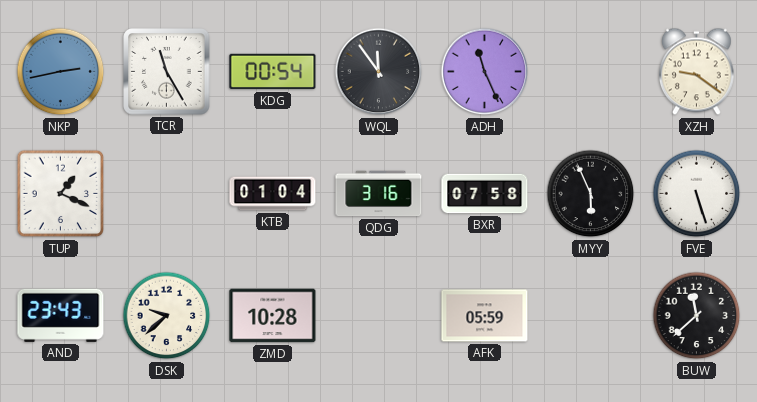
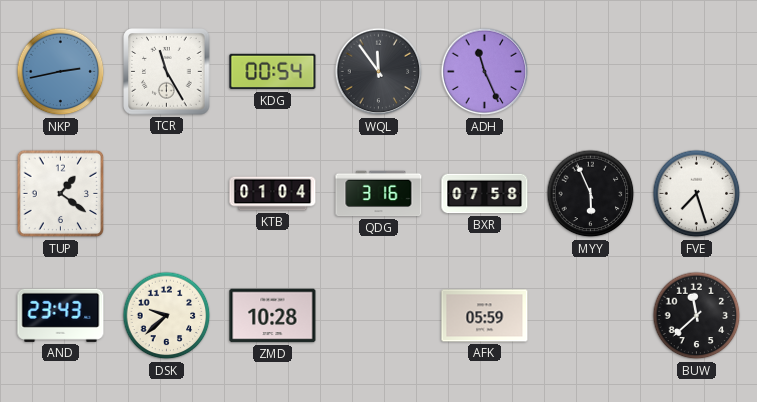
XZH: 9:21 -> none
TUP: 1:19 -> 1:21
FVE: 5:27 -> 7:27
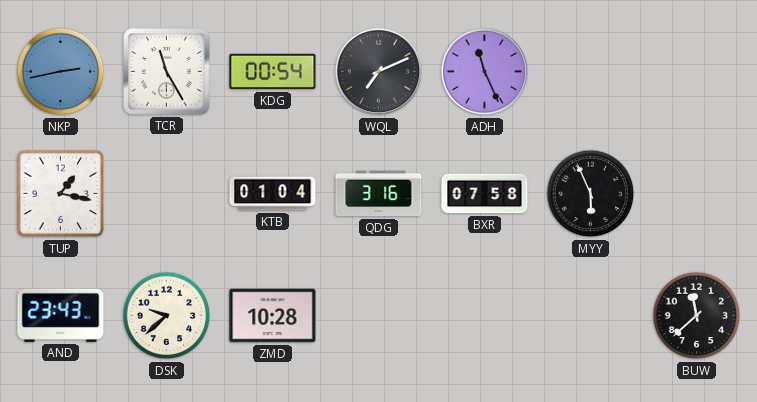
WQL: 11:54 -> 7:11
TUP: 1:21 -> 1:17
FVE: 7:27 -> none
AFK: 05:59 -> none
